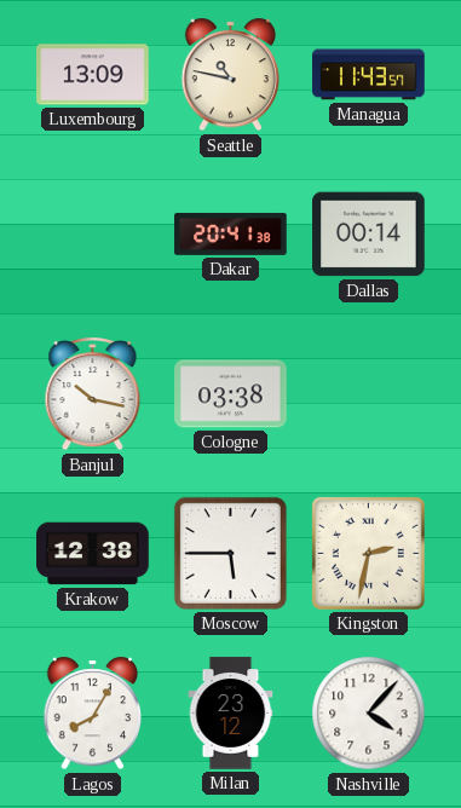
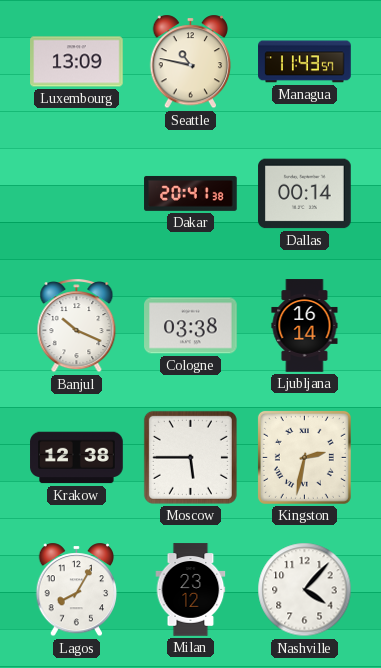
Banjul: 10:17 -> 10:19
Ljubljana: none -> 16:14
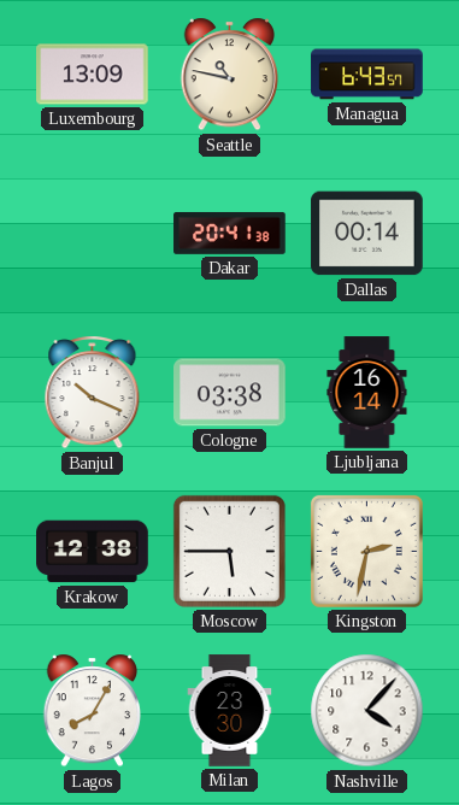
Managua: 11:43 -> 6:43
Milan: 23:12 -> 23:30
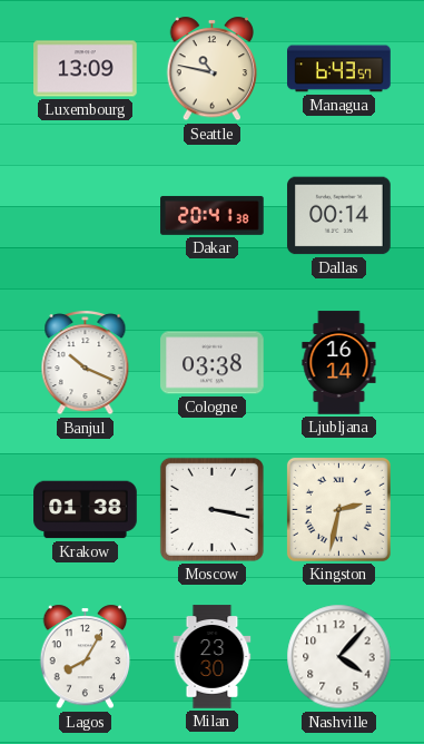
Krakow: 12:38 -> 01:38
Moscow: 5:45 -> 3:17
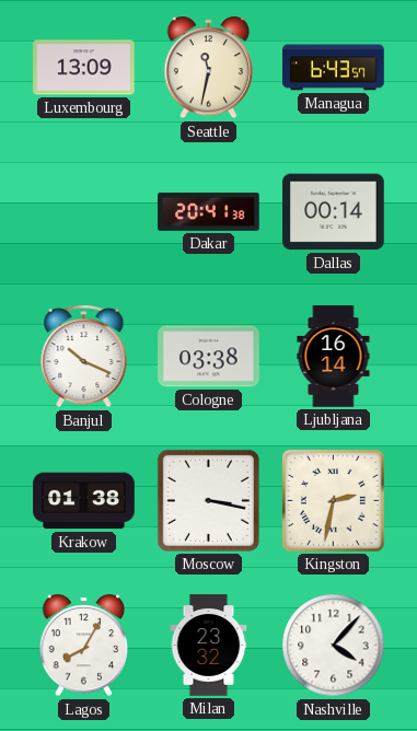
Seattle: 10:47 -> 11:32
Milan: 23:30 -> 23:32
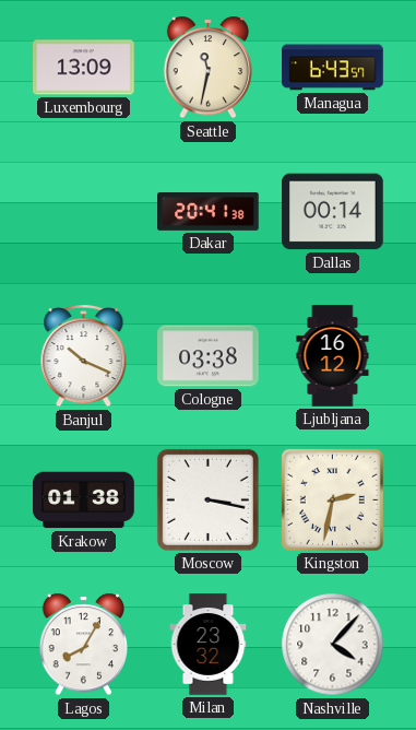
Ljubljana: 16:14 -> 16:12
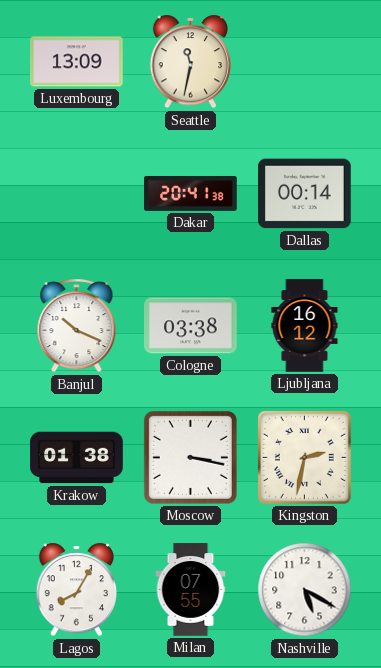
Managua: 6:43 -> none
Milan: 23:32 -> 07:55
Nashville: 4:07 -> 5:20
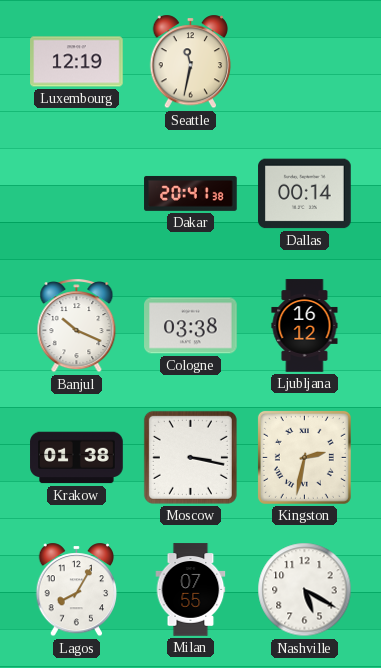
Luxembourg: 13:09 -> 12:19
